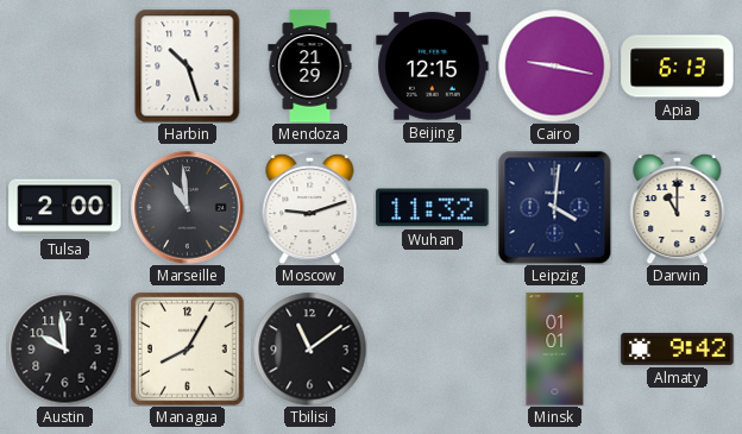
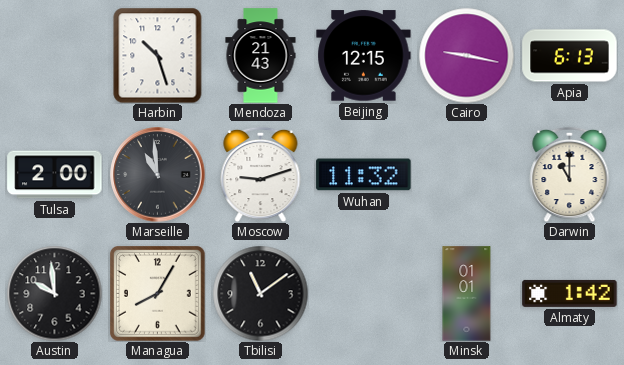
Mendoza: 21:29 -> 21:43
Leipzig: 4:01 -> none
Almaty: 9:42 -> 1:42
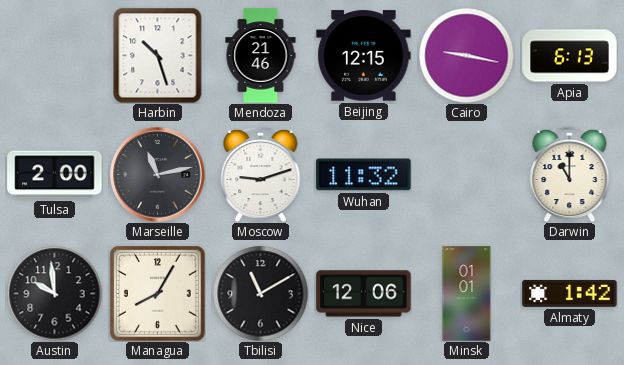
Mendoza: 21:43 -> 21:46
Marseille: 10:59 -> 11:13
Tbilisi: 11:09 -> 11:10
Nice: none -> 12:06
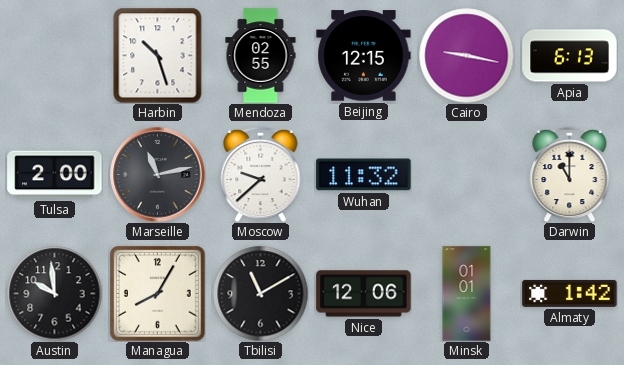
Mendoza: 21:46 -> 02:55
Moscow: 9:12 -> 9:38
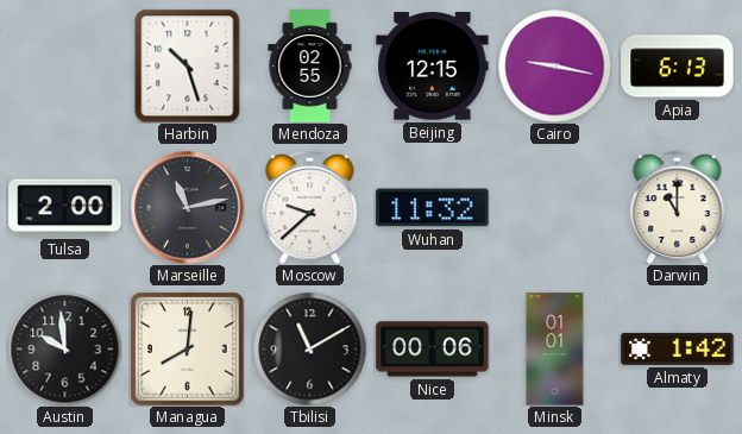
Managua: 8:05 -> 8:01
Nice: 12:06 -> 00:06
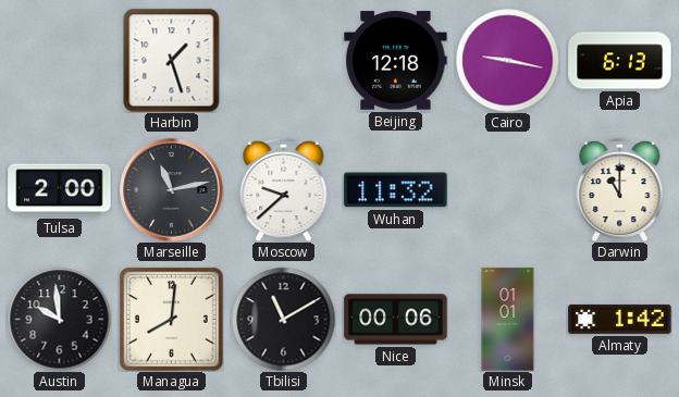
Harbin: 10:27 -> 1:27
Mendoza: 02:55 -> none
Beijing: 12:15 -> 12:18
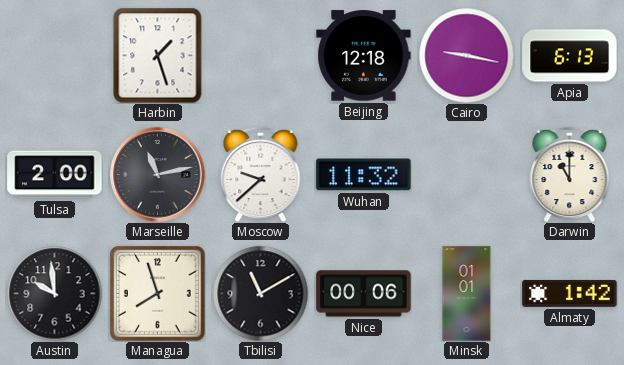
Managua: 8:01 -> 7:57
